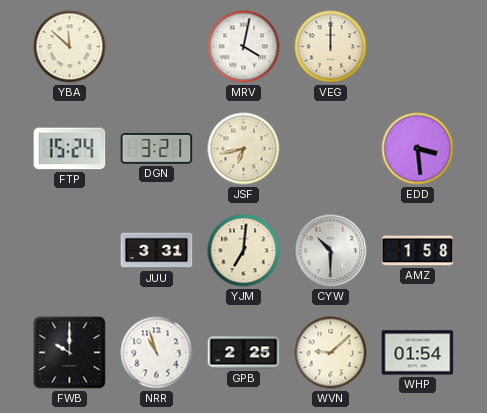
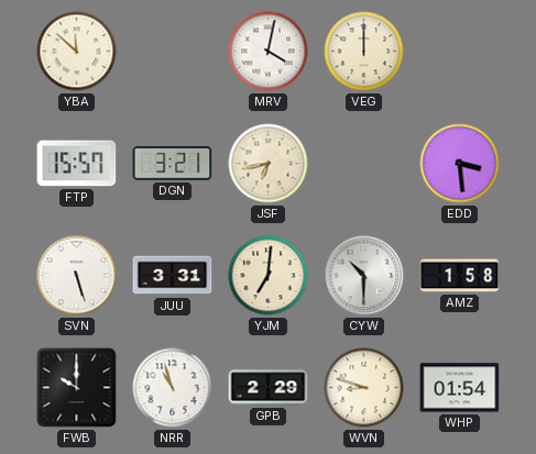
FTP: 15:24 -> 15:57
SVN: none -> 5:27
GPB: 2:25 -> 2:29
WVN: 9:08 -> 8:48
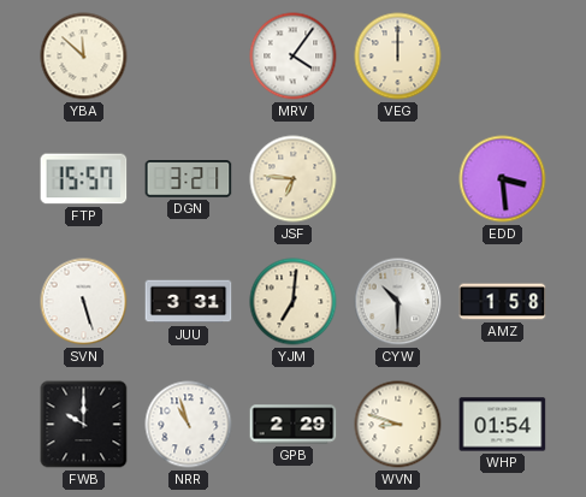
MRV: 4:02 -> 4:06
JSF: 6:43 -> 6:46
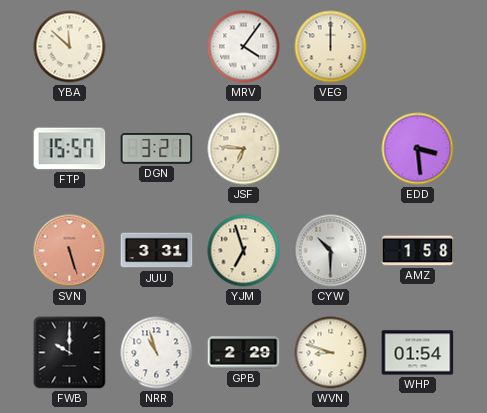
SVN dial: white -> salmon
YJM: 7:01 -> 6:57
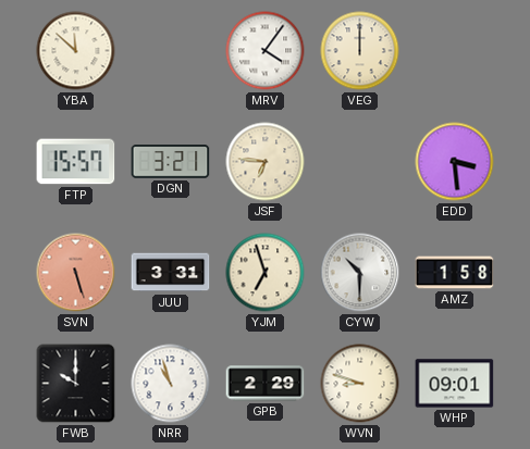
WHP: 01:54 -> 09:01
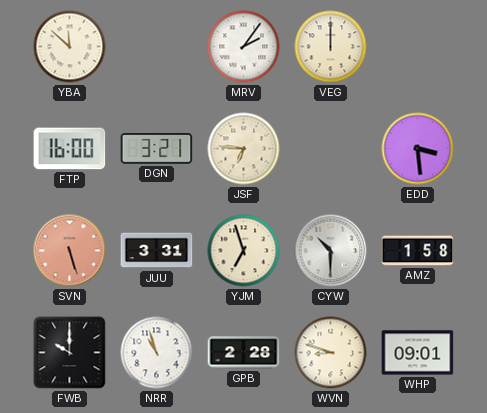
MRV: 4:06 -> 2:06
FTP: 15:57 -> 16:00
GPB: 2:29 -> 2:28
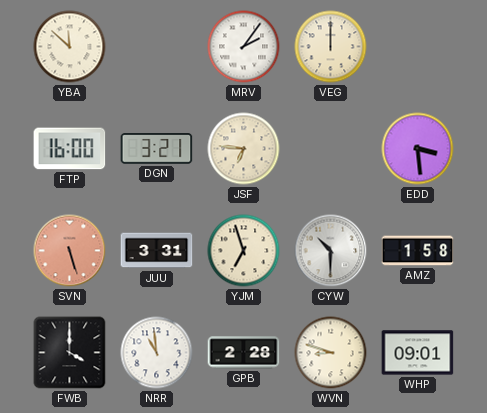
FWB: 10:00 -> 4:00
NRR: 10:57 -> 10:59
